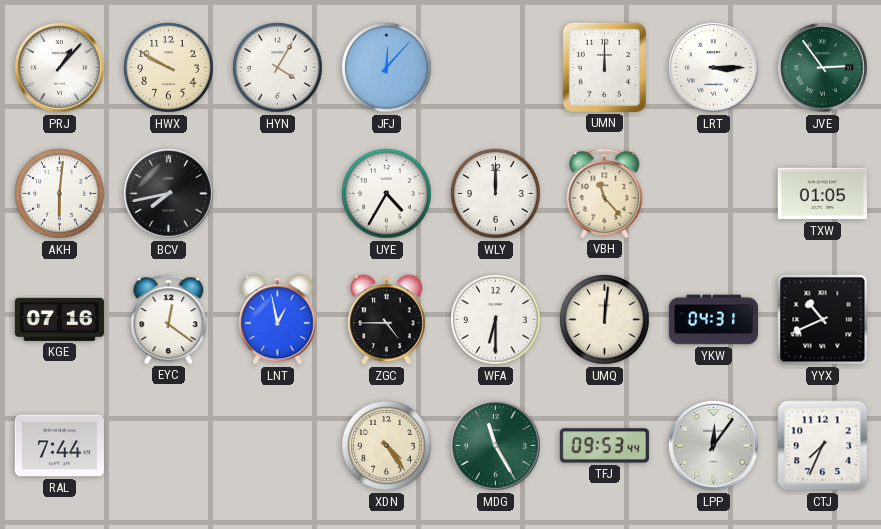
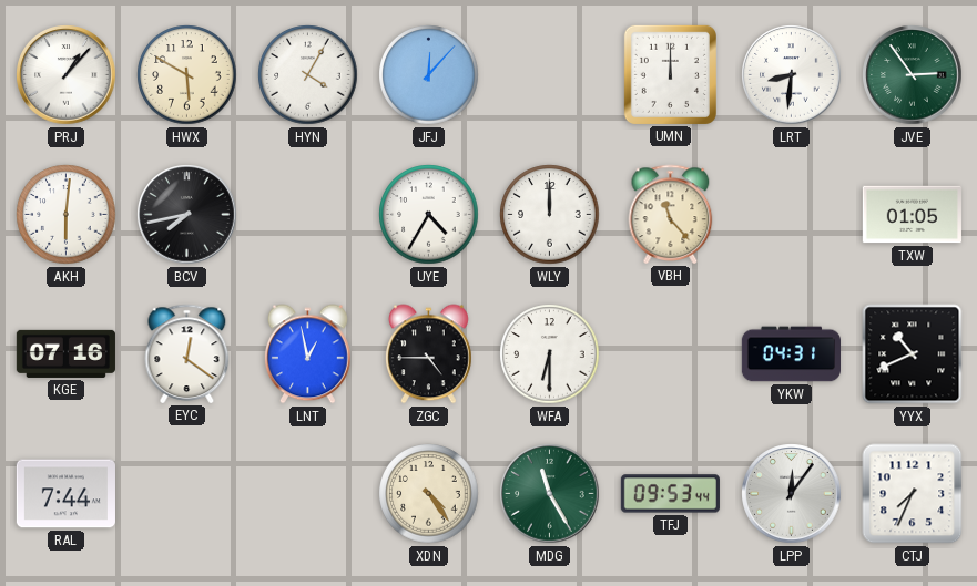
HWX: 9:50 -> 5:50
LRT: 3:15 -> 8:31
UMQ: 12:01 -> none
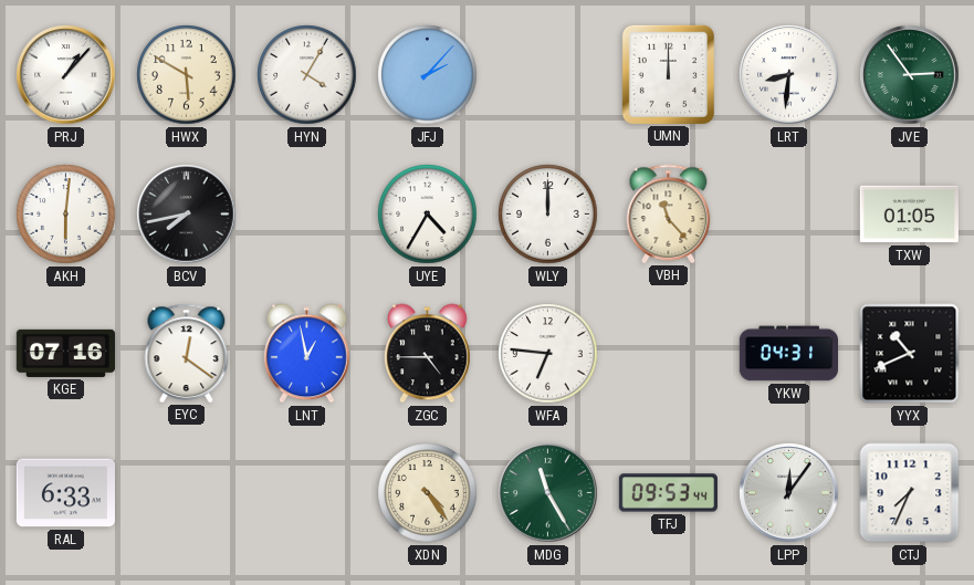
JFJ: 12:07 -> 2:07
WFA: 6:30 -> 6:46
RAL: 7:44 -> 6:33
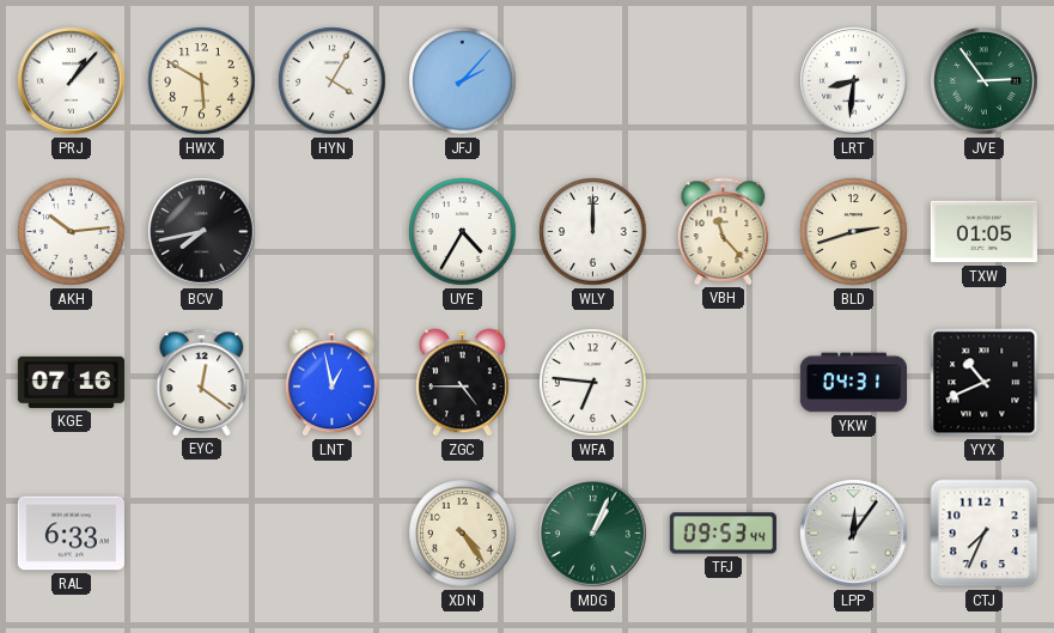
UMN: 12:00 -> none
AKH: 6:01 -> 10:14
BLD: none -> 2:42
MDG: 11:25 -> 1:04
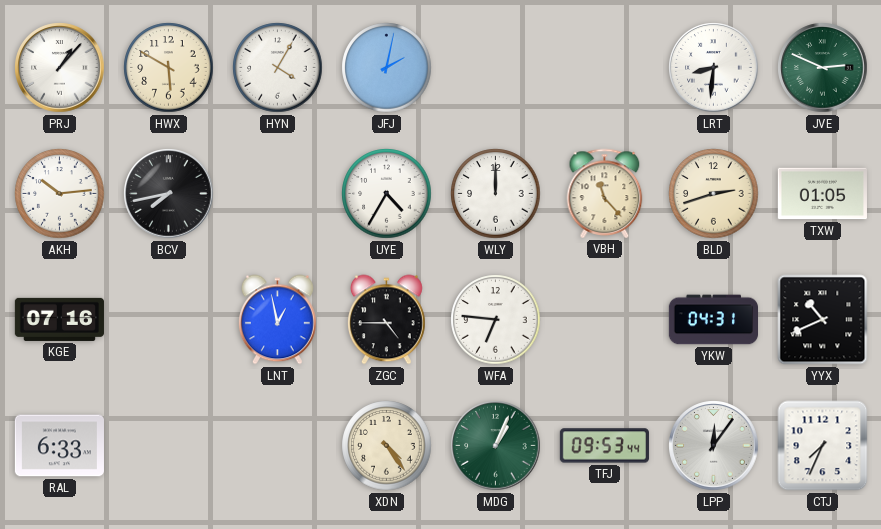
JFJ: 2:07 -> 2:02
JVE: 2:54 -> 2:49
EYC: 12:21 -> none
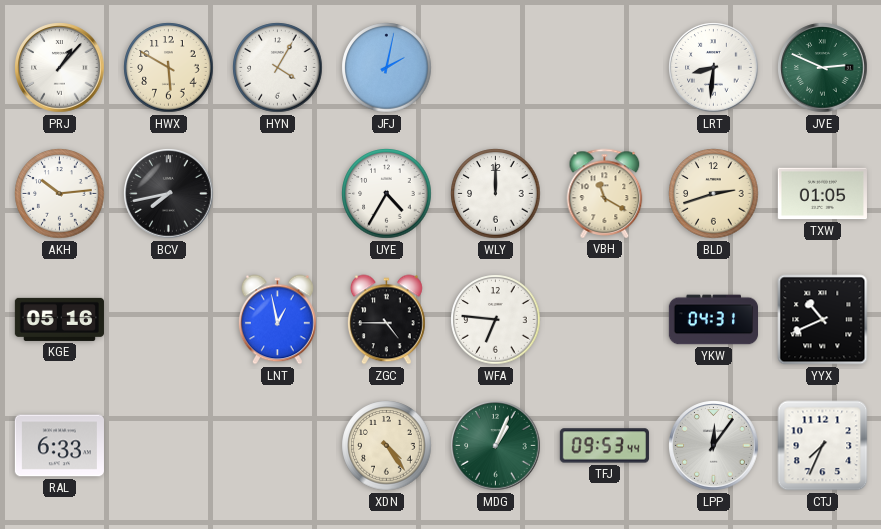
VBH: 11:23 -> 11:20
KGE: 07:16 -> 05:16
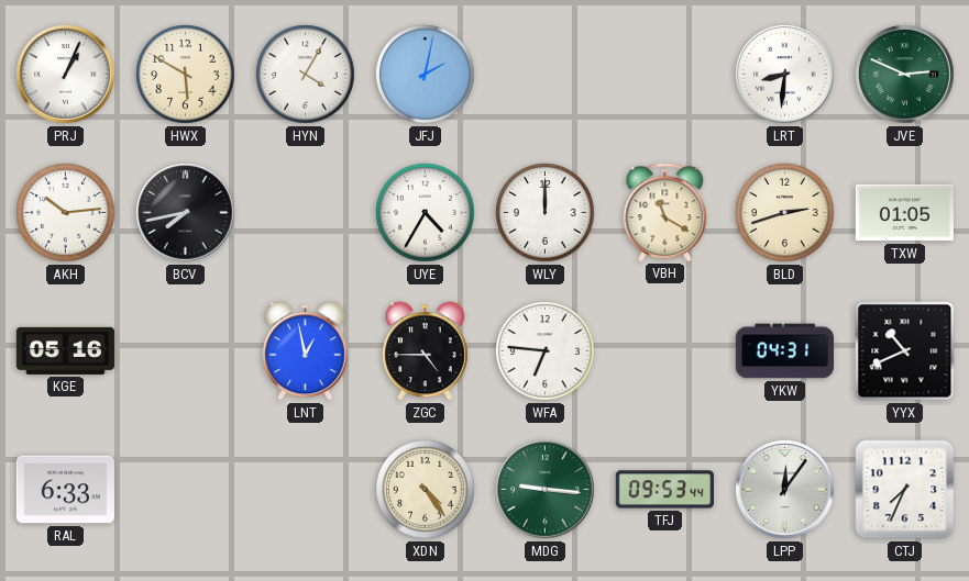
PRJ: 1:07 -> 1:04
MDG: 1:04 -> 9:16
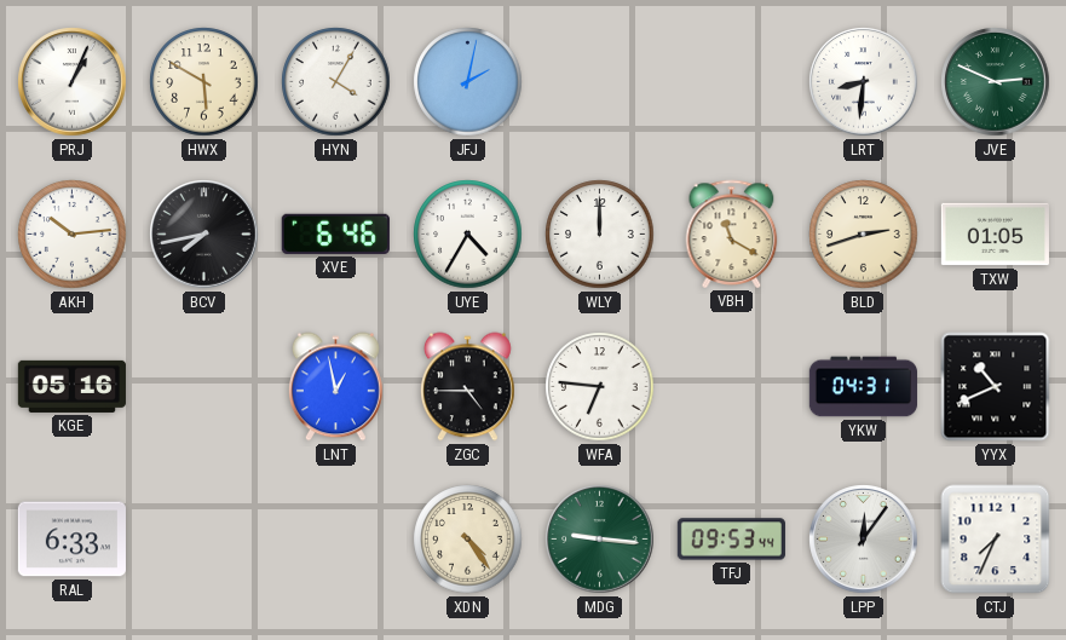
XVE: none -> 6:46
